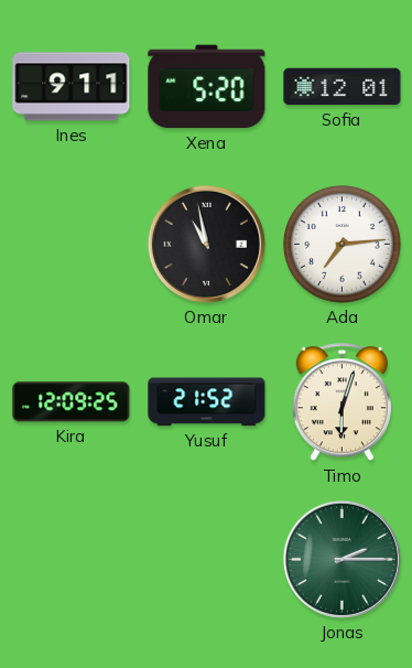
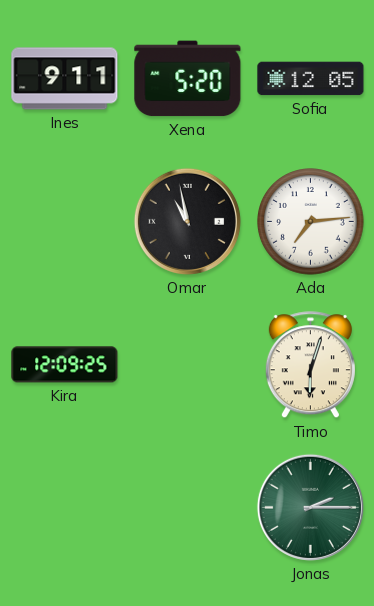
Sofia: 12:01 -> 12:05
Yusuf: 21:52 -> none
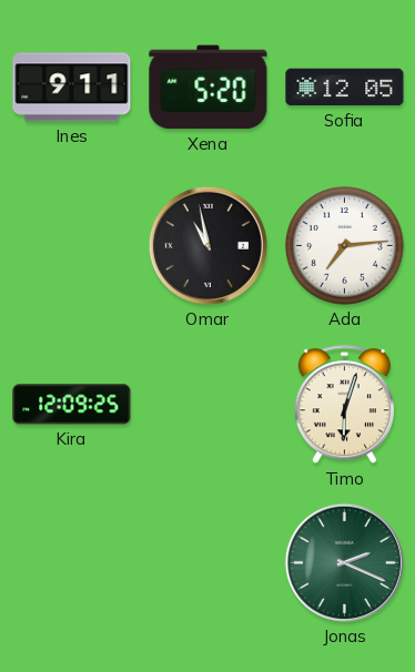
Jonas: 2:15 -> 2:19
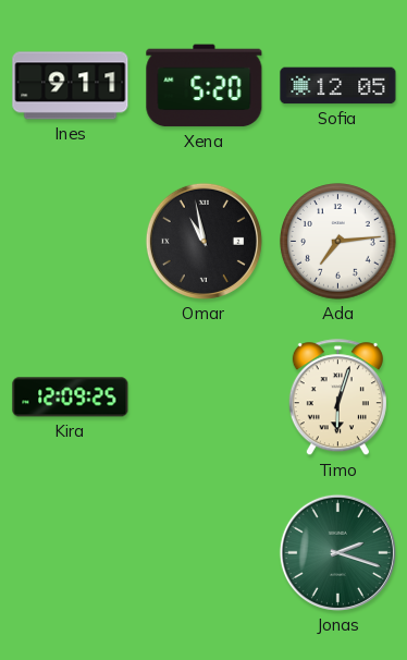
Jonas: 2:19 -> 2:18
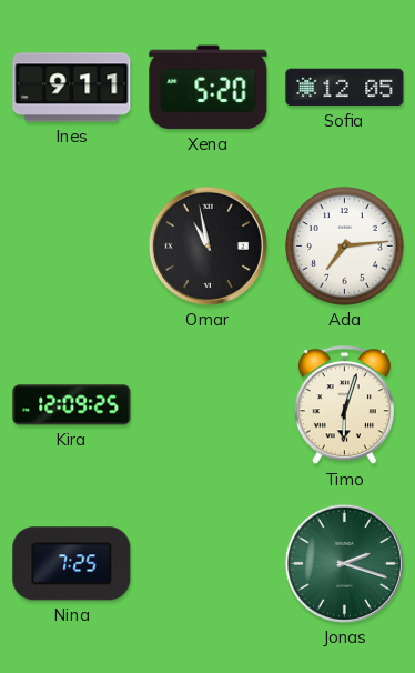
Nina: none -> 7:25
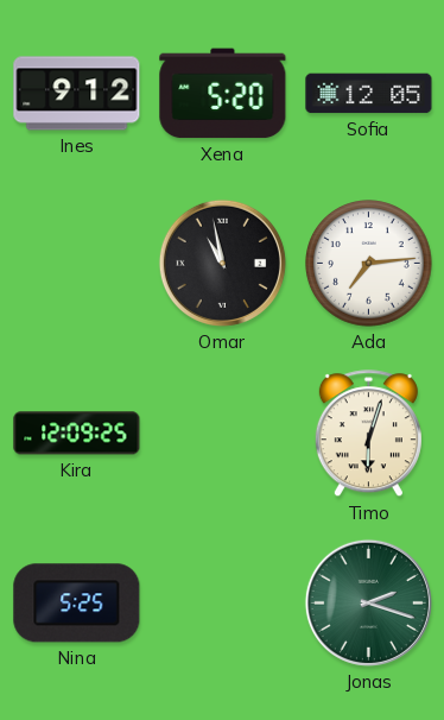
Ines: 9:11 -> 9:12
Nina: 7:25 -> 5:25
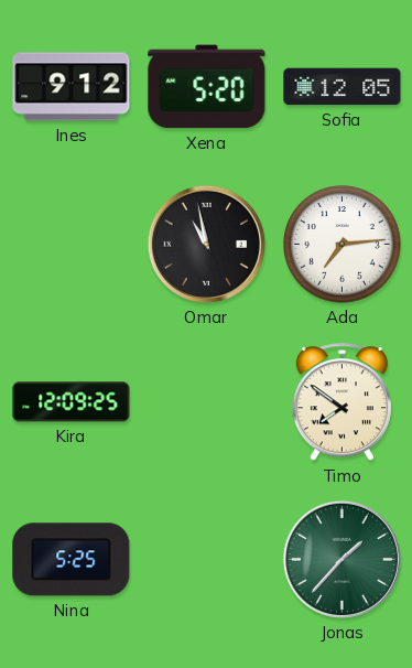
Timo: 6:03 -> 7:51
Jonas: 2:18 -> 1:37
